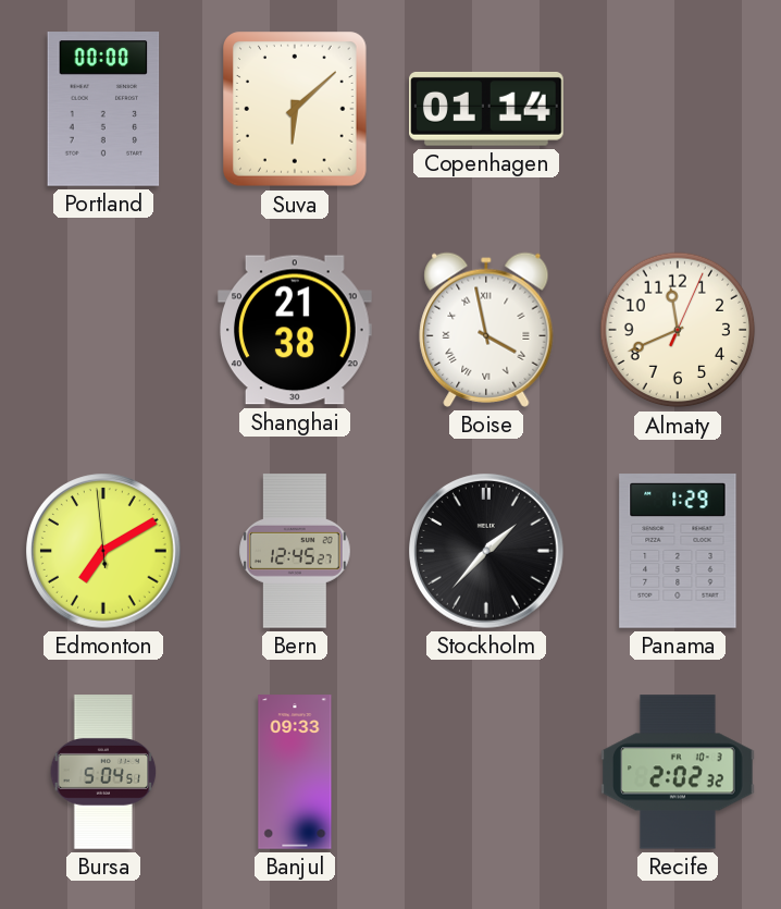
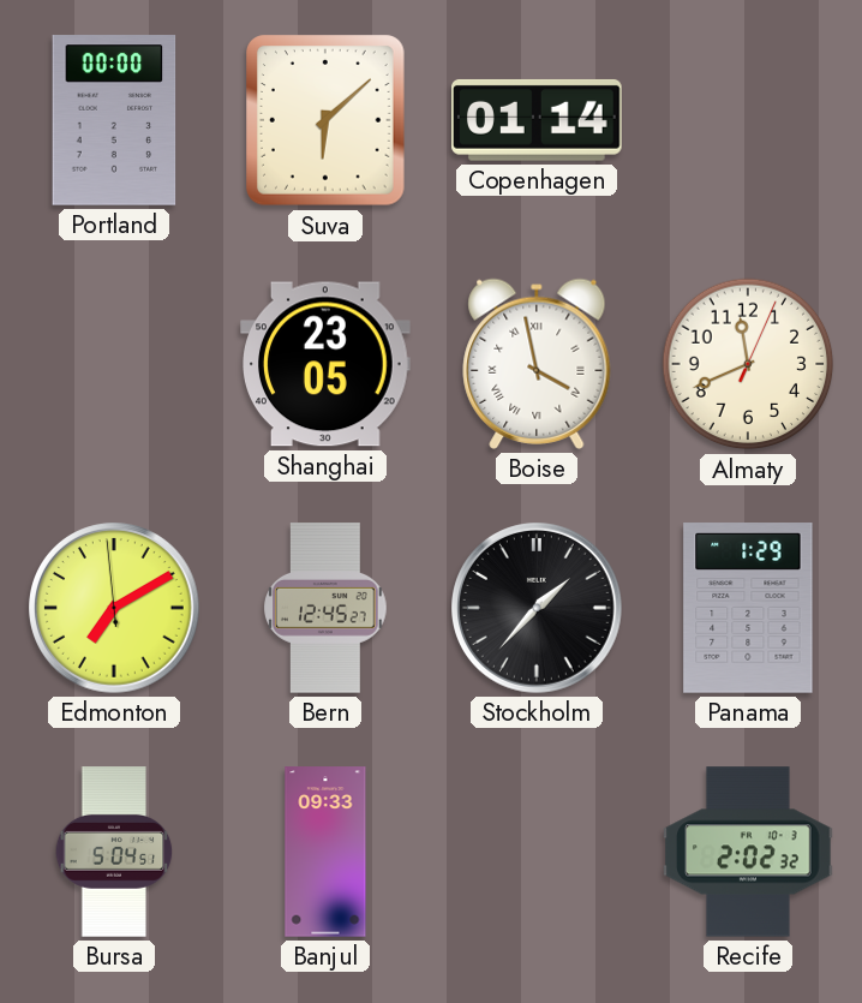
Shanghai: 21:38 -> 23:05
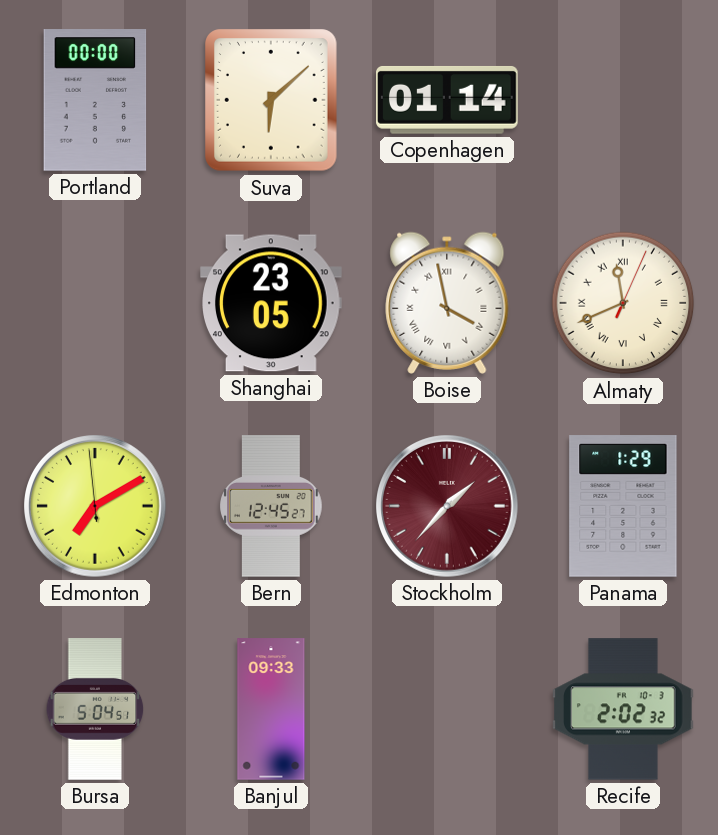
Almaty numerals: Arabic -> Roman
Stockholm dial: black -> burgundy
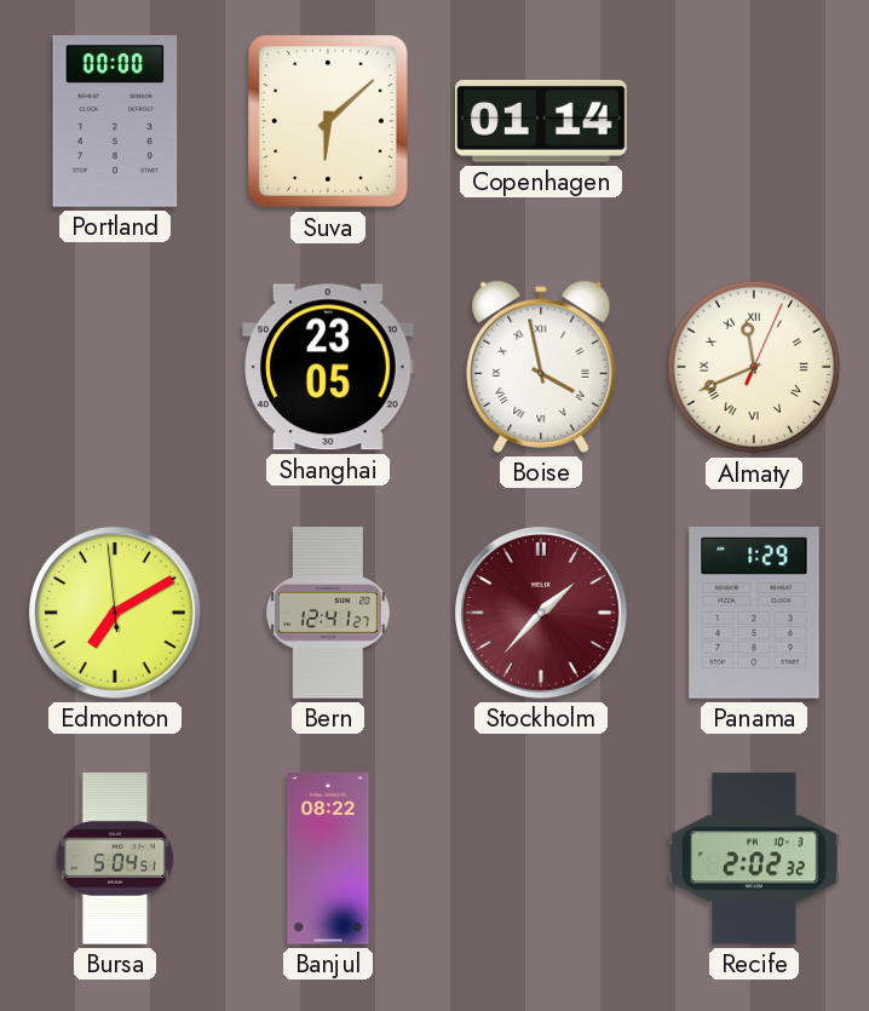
Bern: 12:45 -> 12:41
Banjul: 09:33 -> 08:22
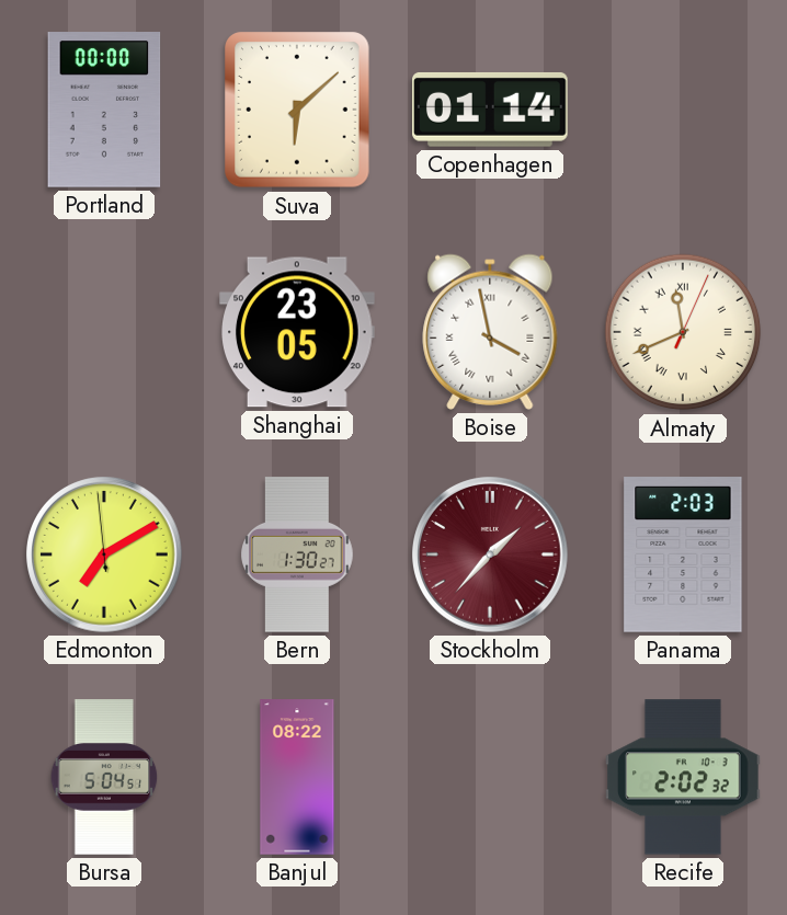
Bern: 12:41 -> 1:30
Panama: 1:29 -> 2:03
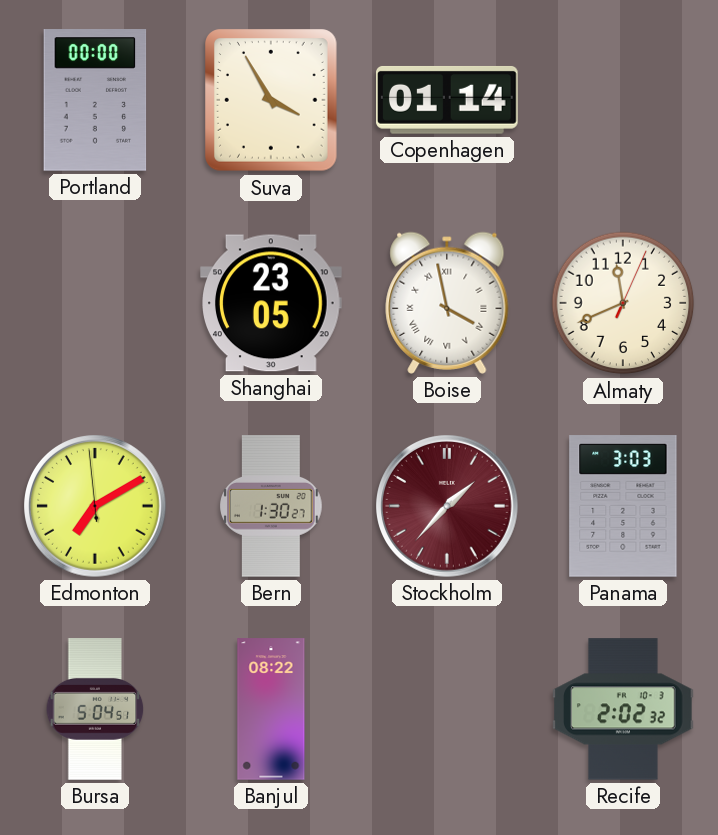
Suva: 6:08 -> 3:55
Almaty numerals: Roman -> Arabic
Panama: 2:03 -> 3:03
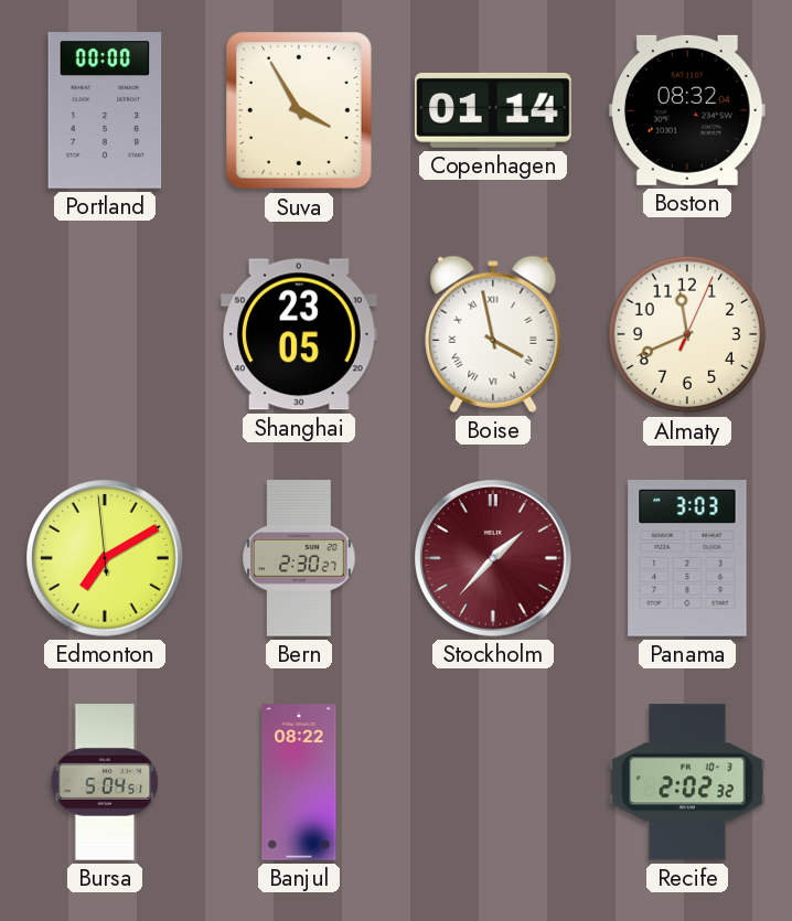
Boston: none -> 08:32
Bern: 1:30 -> 2:30
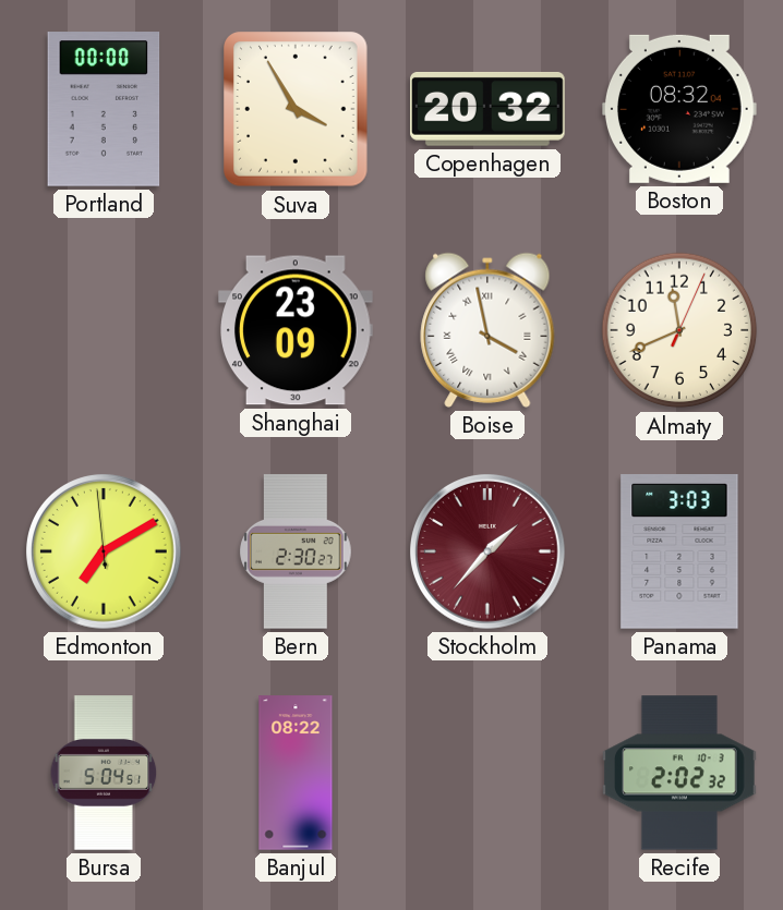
Copenhagen: 01:14 -> 20:32
Shanghai: 23:05 -> 23:09
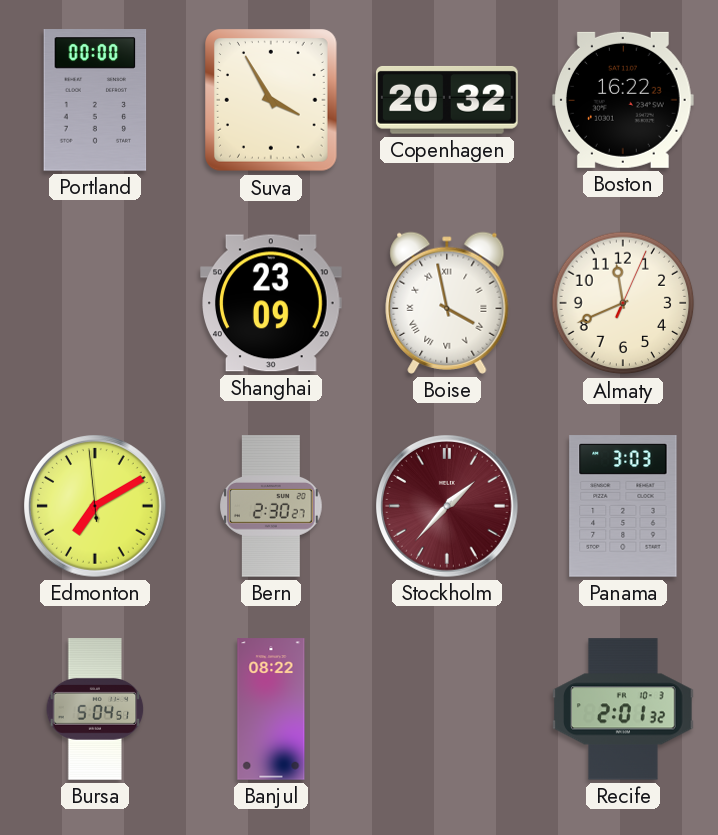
Boston: 08:32 -> 16:22
Recife: 2:02 -> 2:01
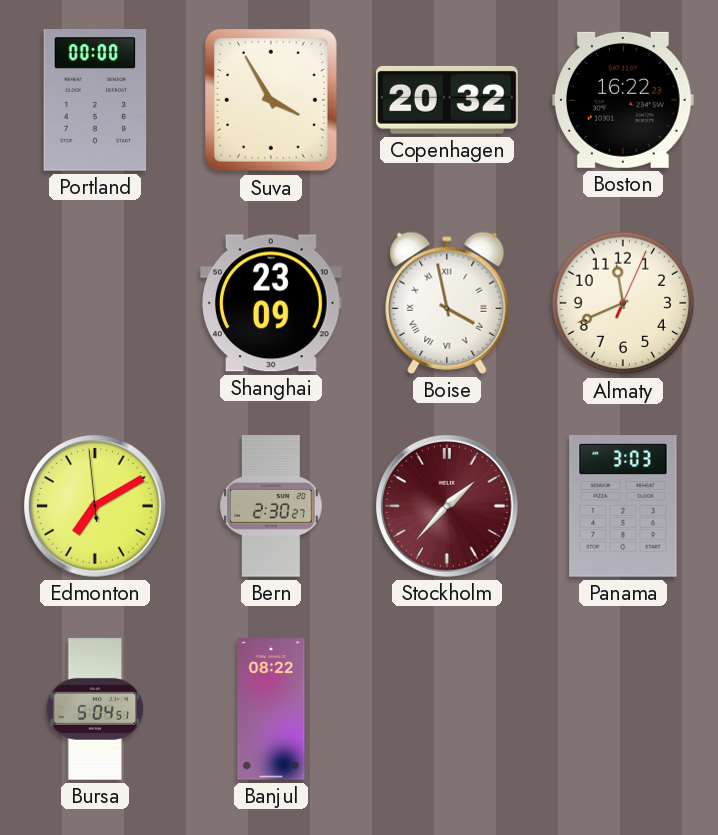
Recife: 2:01 -> none
